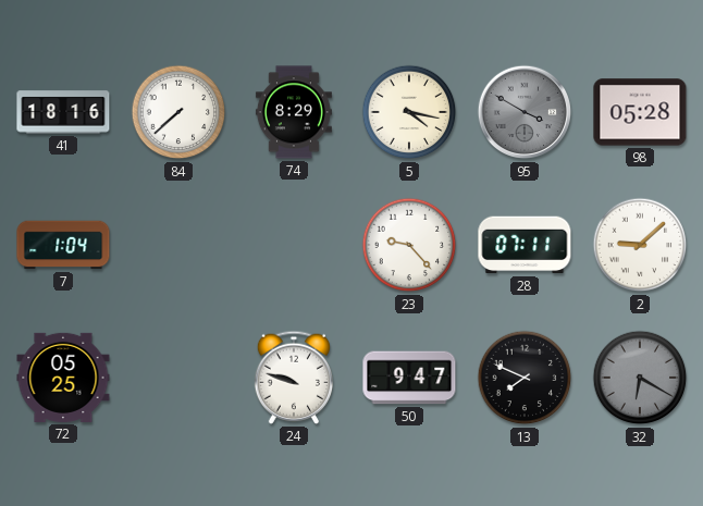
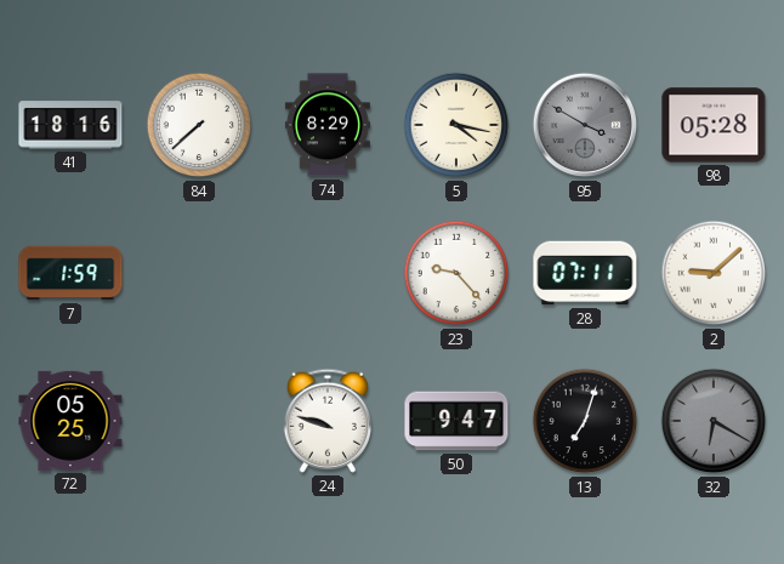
7: 1:04 -> 1:59
13: 7:49 -> 7:03
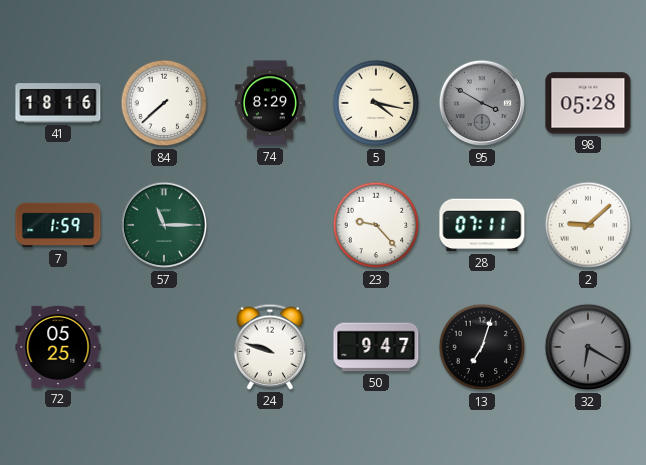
57: none -> 11:15
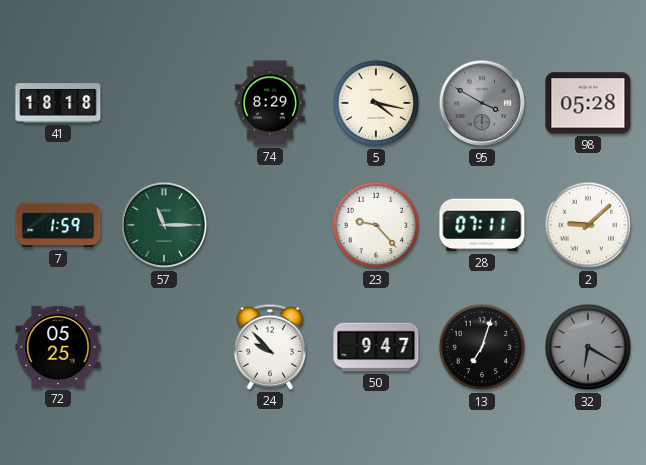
41: 18:16 -> 18:18
84: 7:38 -> none
24: 9:48 -> 9:53
